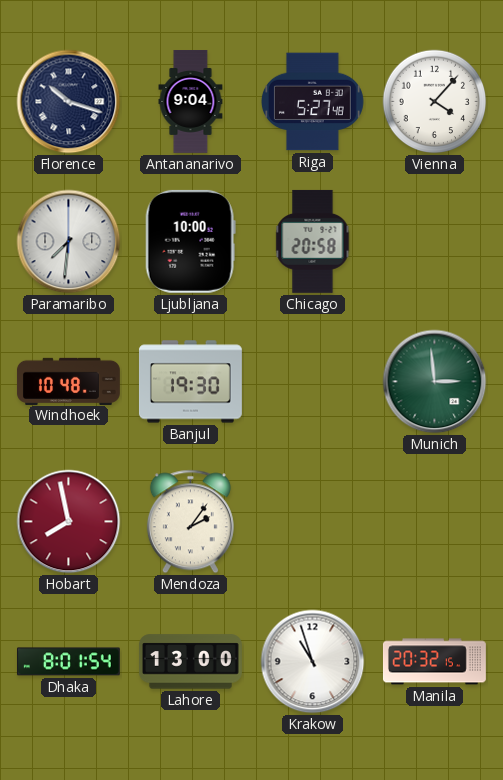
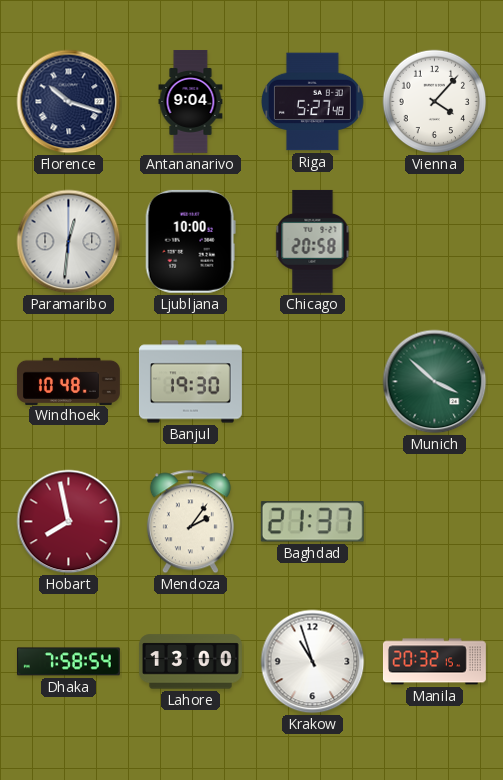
Paramaribo: 7:31 -> 12:31
Munich: 2:59 -> 3:52
Baghdad: none -> 21:37
Dhaka: 8:01 -> 7:58
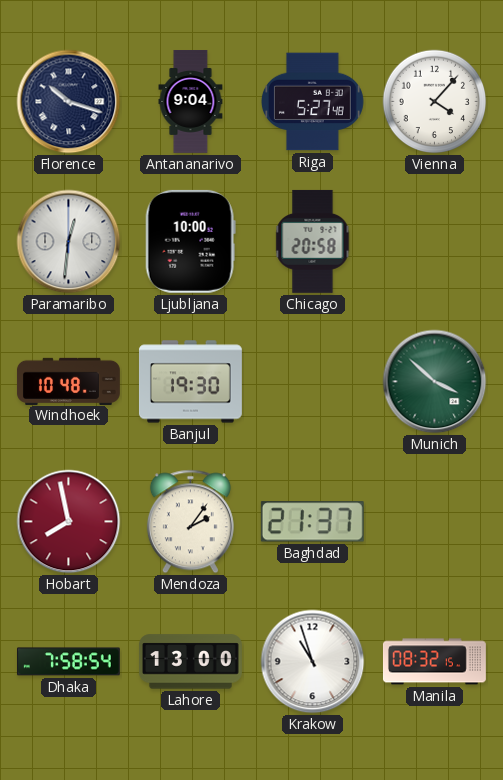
Manila: 20:32 -> 08:32
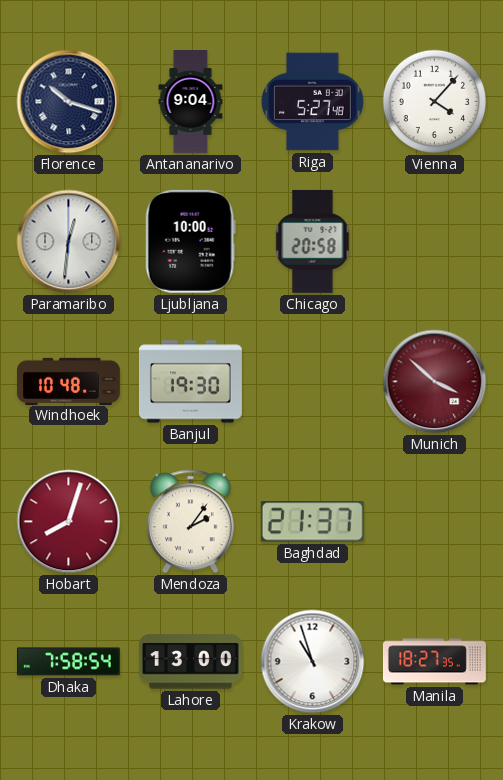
Munich dial: green -> burgundy
Hobart: 7:58 -> 8:03
Manila: 08:32 -> 18:27
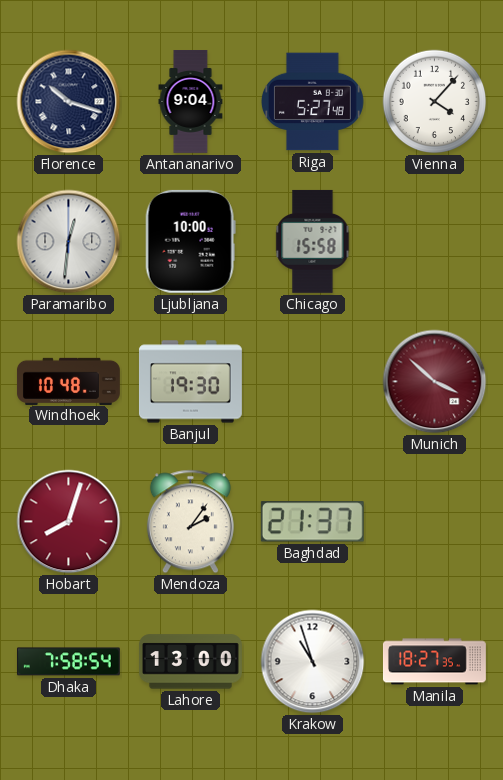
Chicago: 20:58 -> 15:58
